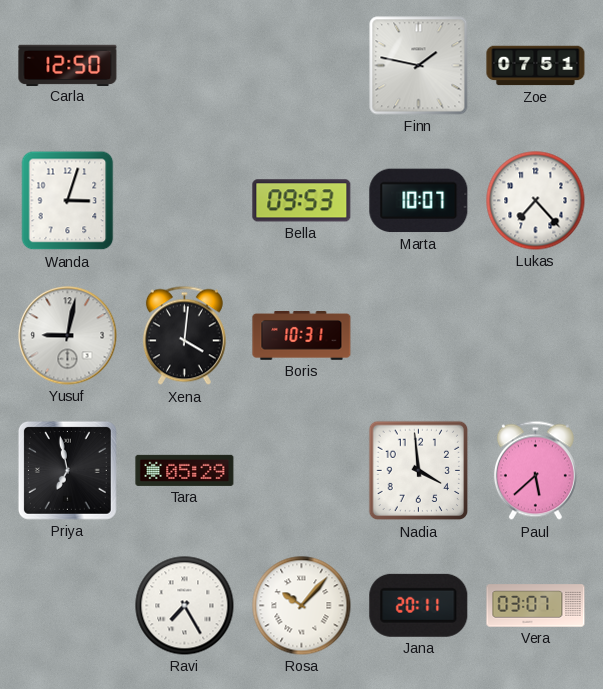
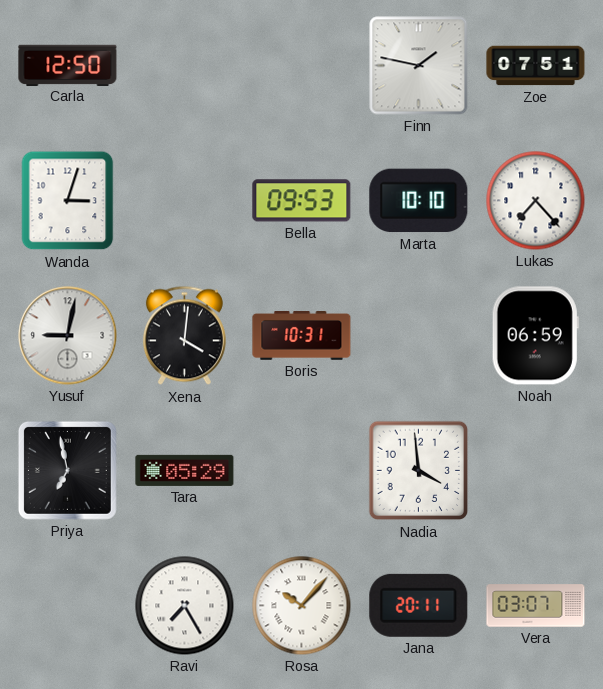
Marta: 10:07 -> 10:10
Noah: none -> 06:59
Paul: 5:38 -> none
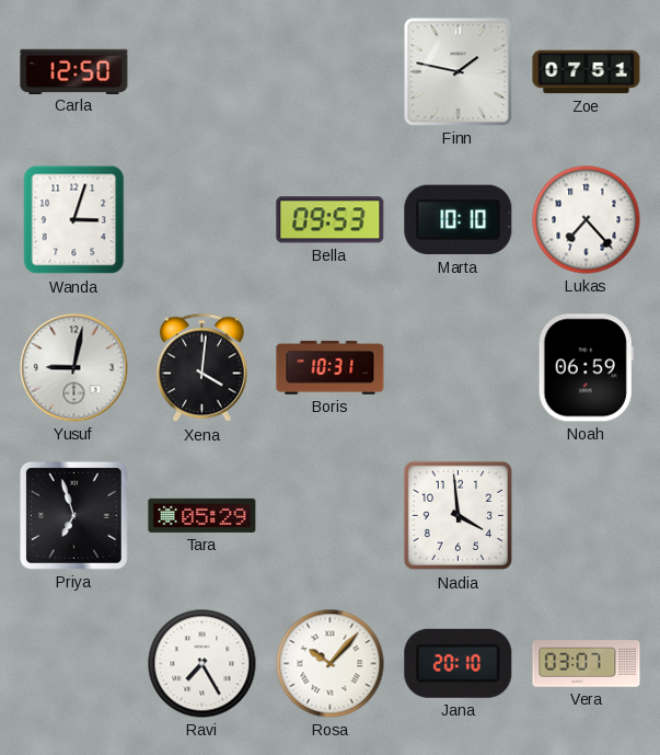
Priya: 6:58 -> 6:57
Jana: 20:11 -> 20:10
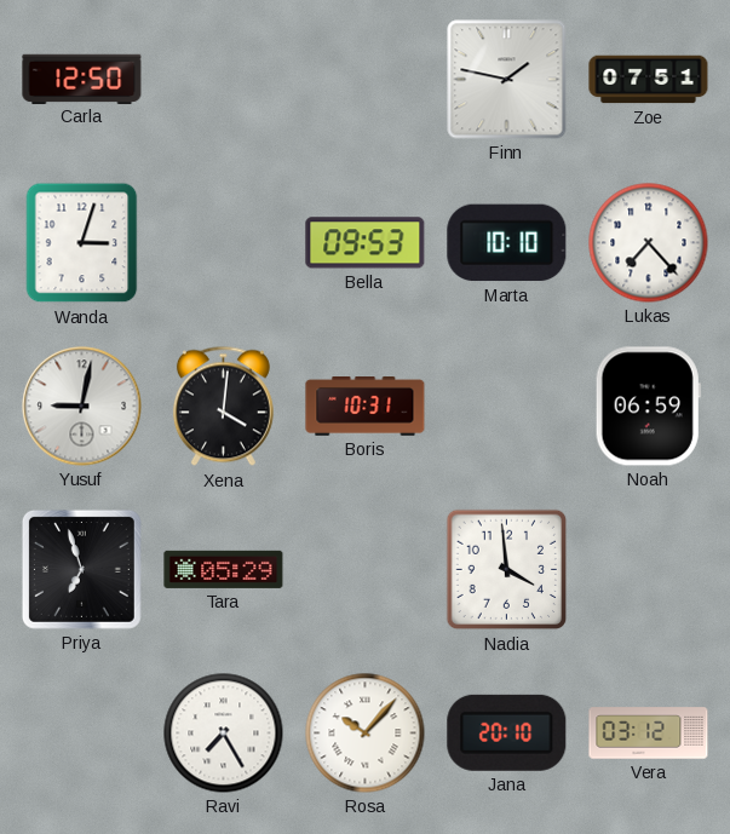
Vera: 03:07 -> 03:12
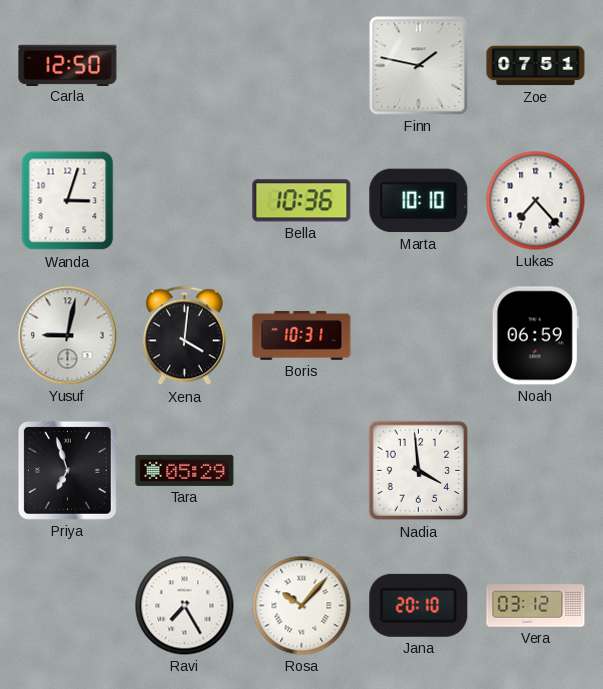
Bella: 09:53 -> 10:36
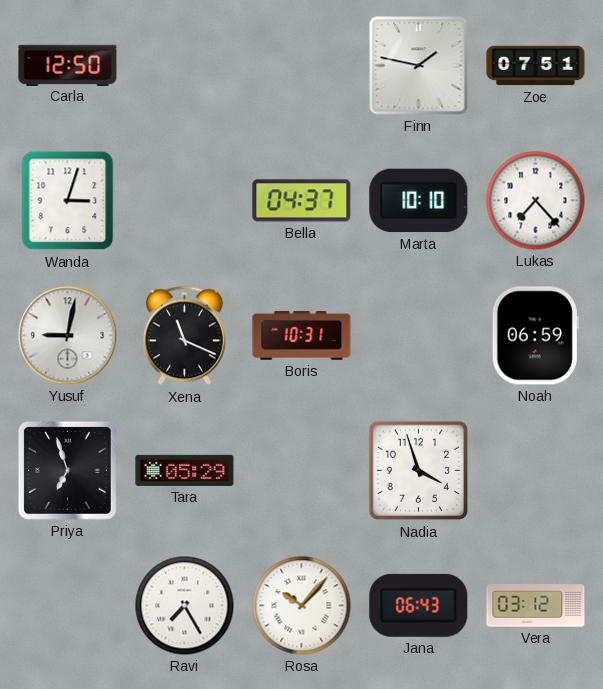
Bella: 10:36 -> 04:37
Xena: 4:01 -> 11:19
Nadia: 3:59 -> 3:57
Jana: 20:10 -> 06:43
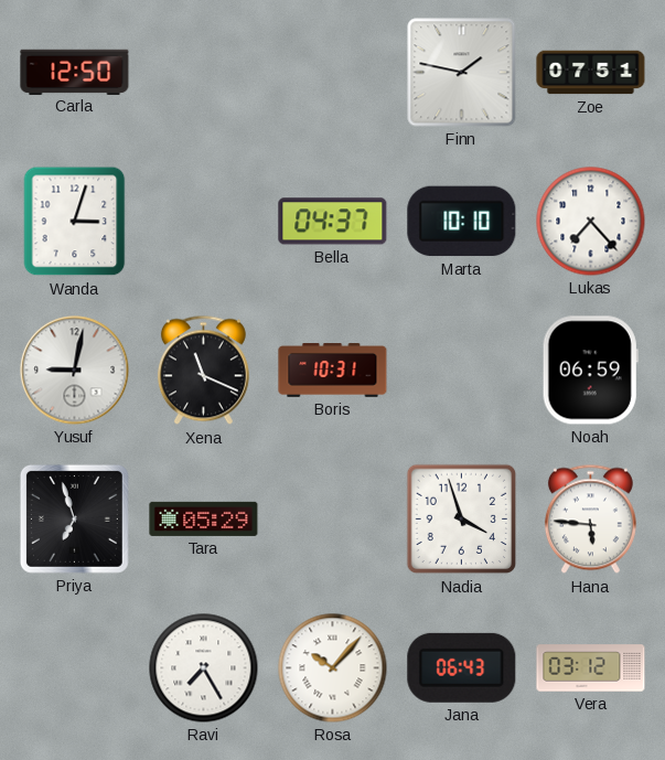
Hana: none -> 5:46
